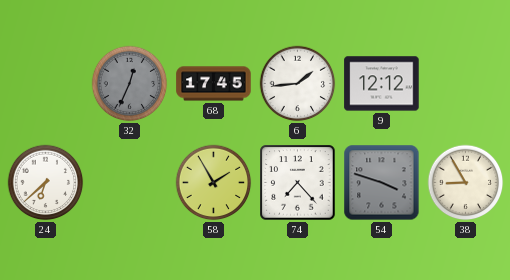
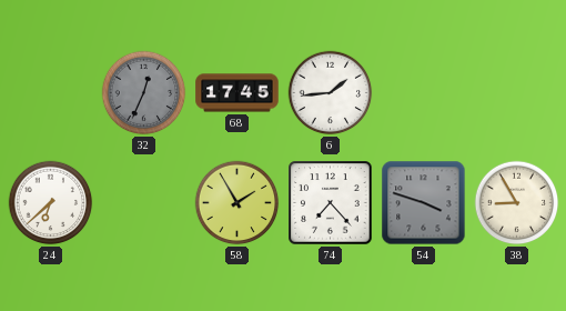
9: 12:12 -> none
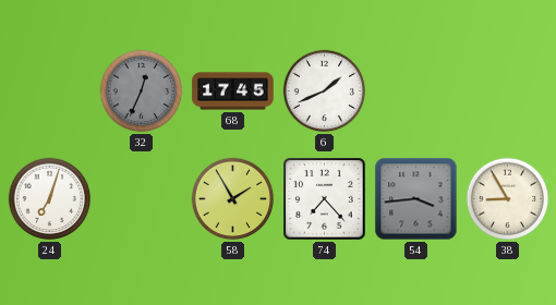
6: 1:44 -> 1:41
24: 6:38 -> 7:03
54: 3:48 -> 3:44
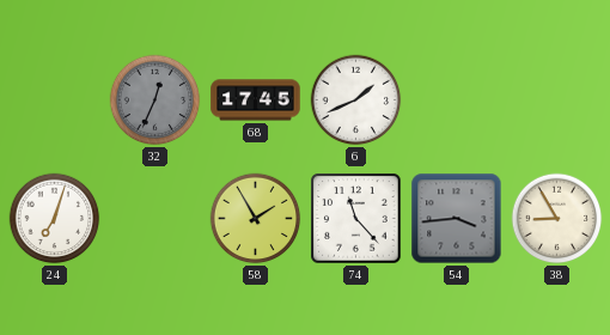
74: 7:23 -> 11:23
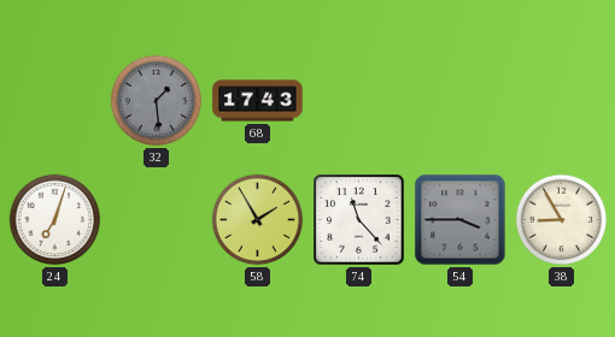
32: 12:34 -> 1:29
68: 17:45 -> 17:43
6: 1:41 -> none
54: 3:44 -> 3:45
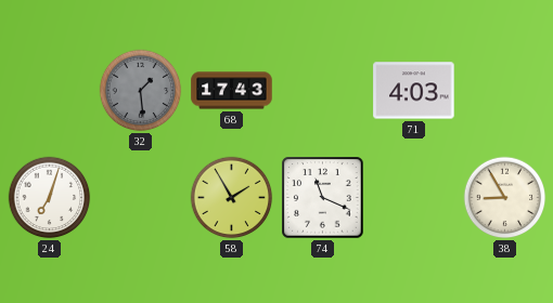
71: none -> 4:03
74: 11:23 -> 11:19
54: 3:45 -> none
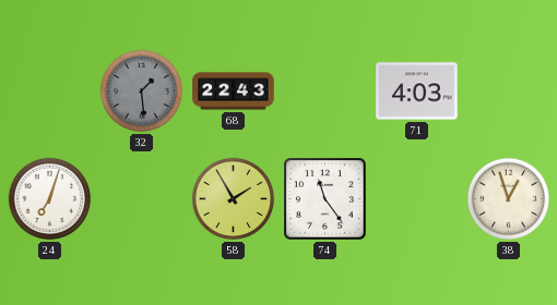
68: 17:43 -> 22:43
74: 11:19 -> 11:24
38: 8:55 -> 12:57
